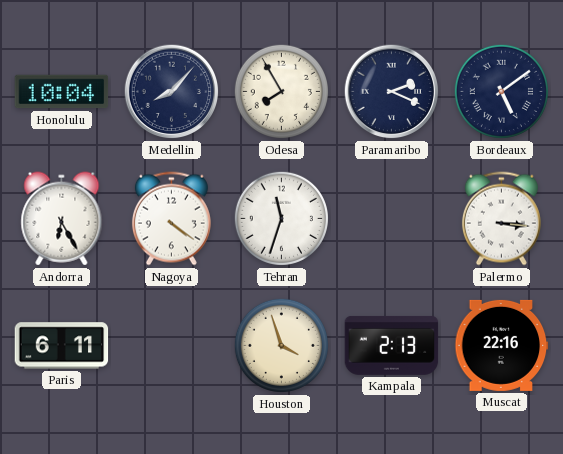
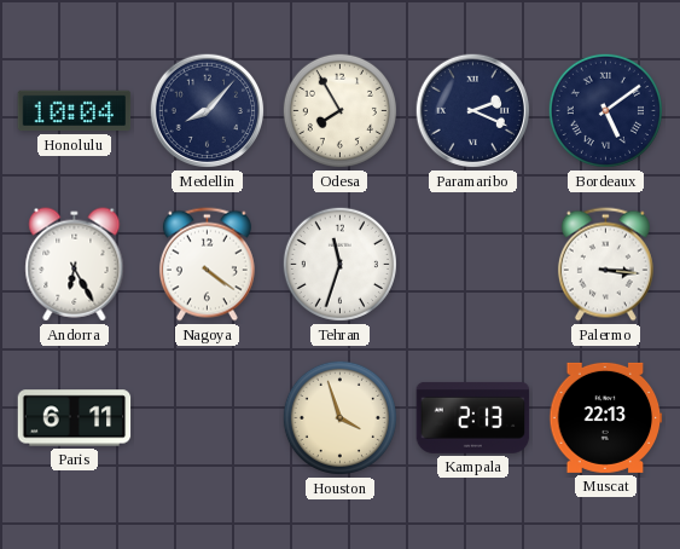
Muscat: 22:16 -> 22:13
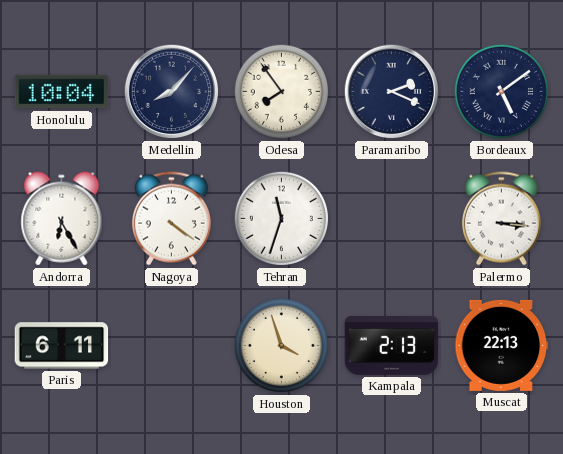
Odesa: 7:55 -> 7:54
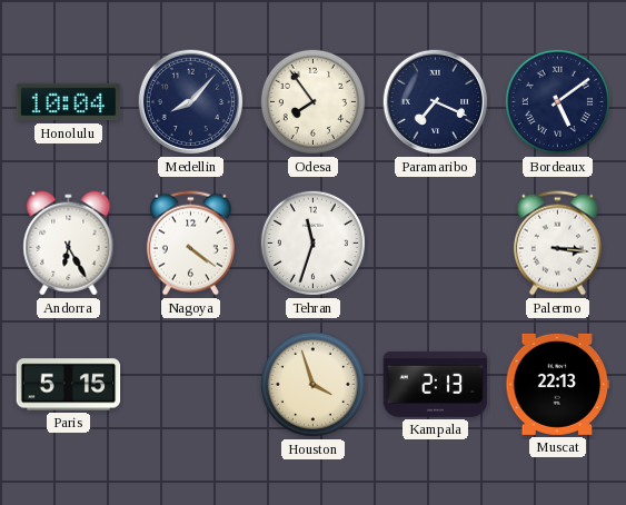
Paramaribo: 2:19 -> 7:19
Paris: 6:11 -> 5:15
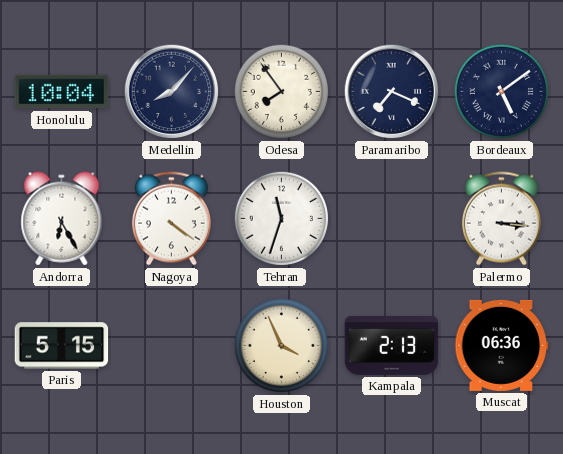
Houston: 3:57 -> 3:56
Muscat: 22:13 -> 06:36
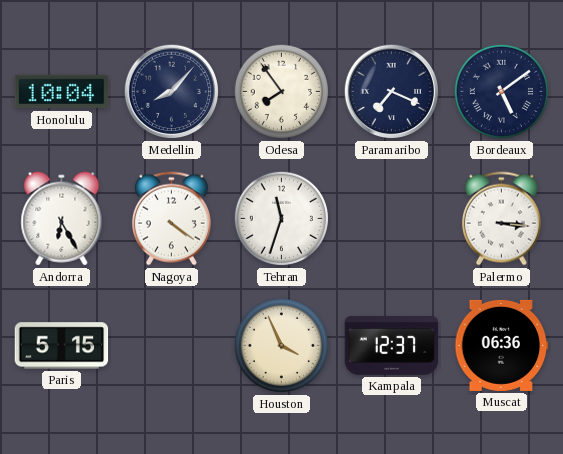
Kampala: 2:13 -> 12:37
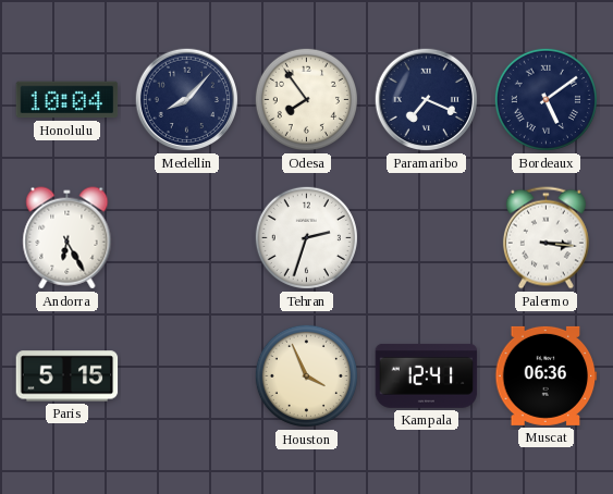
Nagoya: 4:21 -> none
Tehran: 11:33 -> 2:33
Kampala: 12:37 -> 12:41
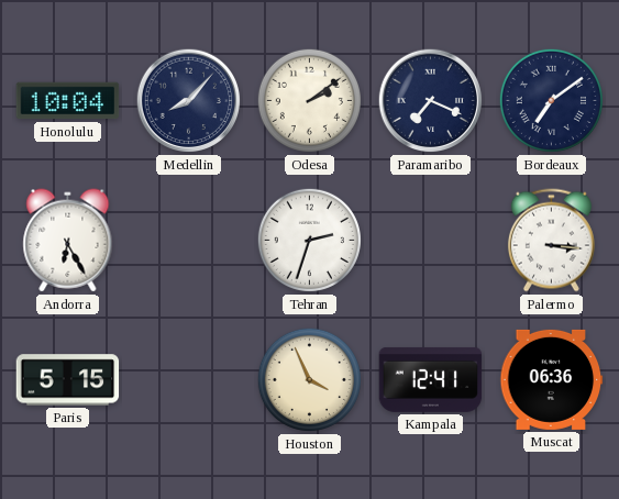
Odesa: 7:54 -> 2:09
Bordeaux: 5:09 -> 7:09
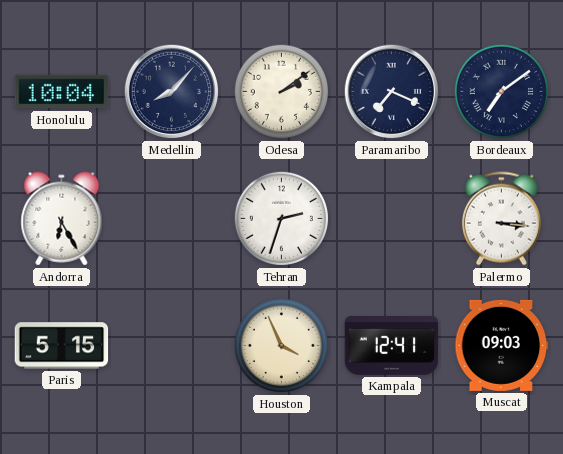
Muscat: 06:36 -> 09:03
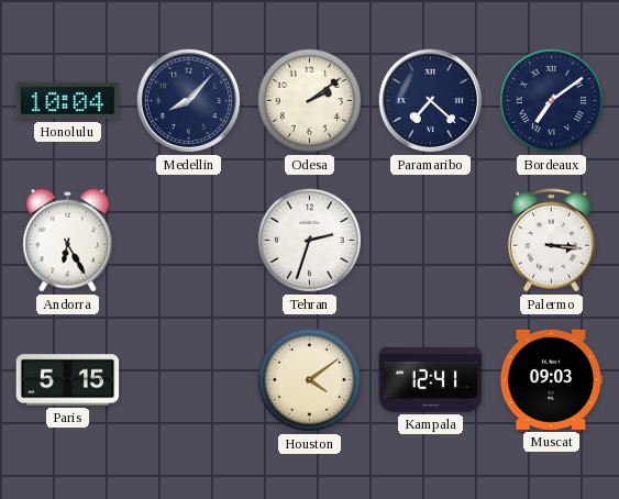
Paramaribo: 7:19 -> 7:22
Houston: 3:56 -> 4:09
